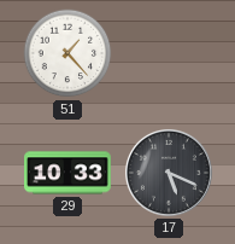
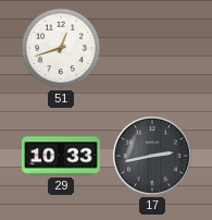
51: 1:23 -> 12:42
17: 5:19 -> 2:43
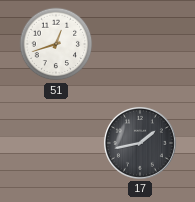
29: 10:33 -> none
17: 2:43 -> 1:43
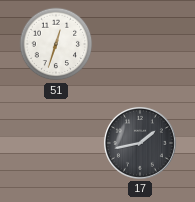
51: 12:42 -> 12:33
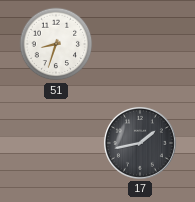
51: 12:33 -> 8:33
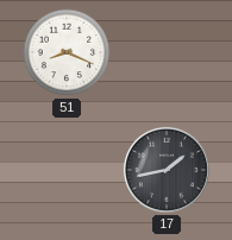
51: 8:33 -> 8:19
